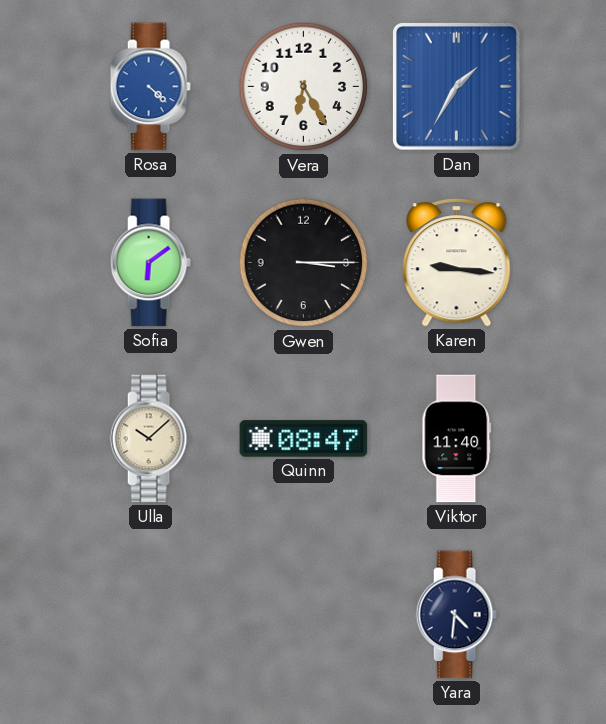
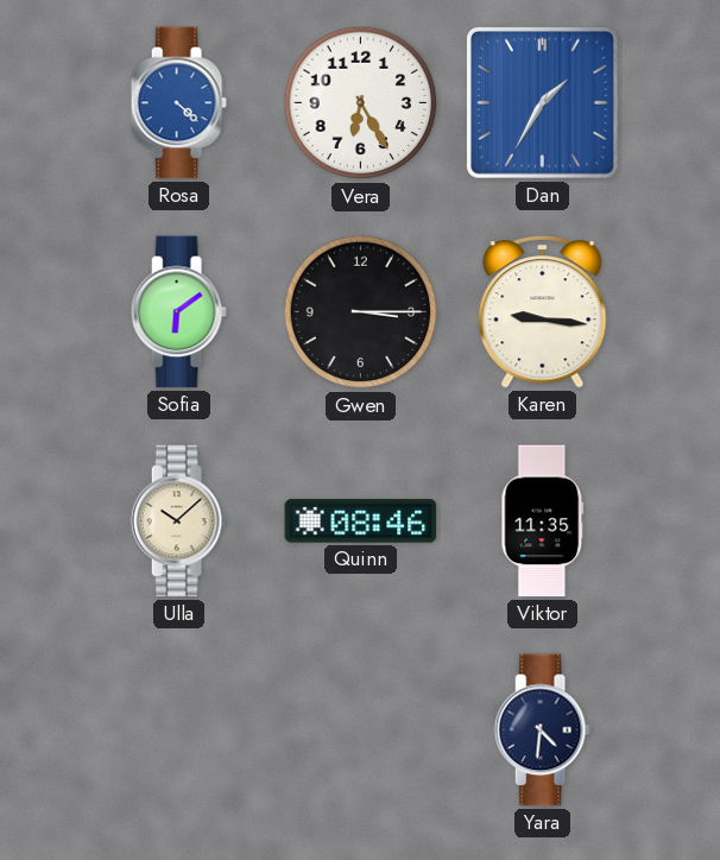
Quinn: 08:47 -> 08:46
Viktor: 11:40 -> 11:35
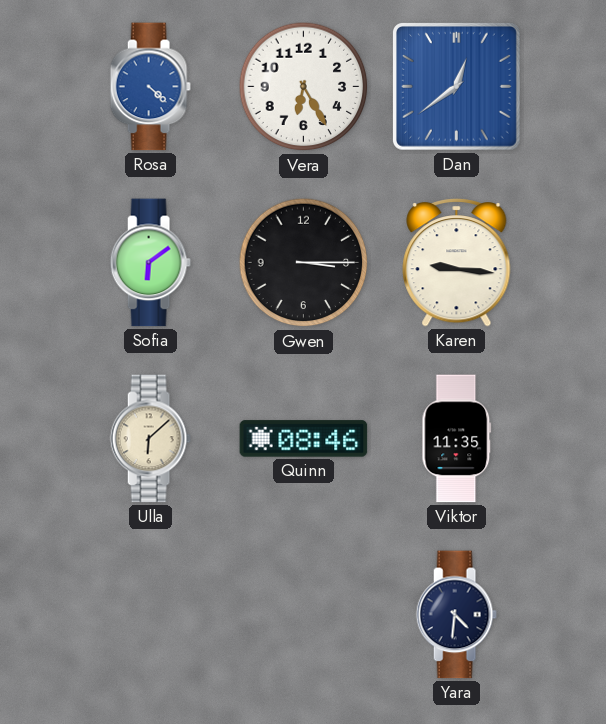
Dan: 1:35 -> 12:39
Ulla: 10:08 -> 6:08
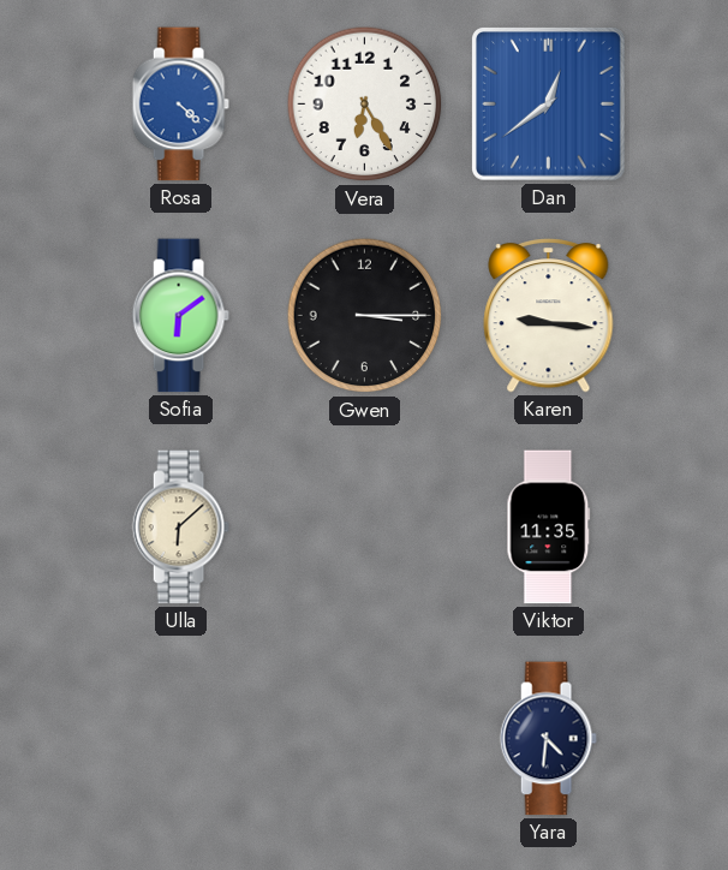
Quinn: 08:46 -> none
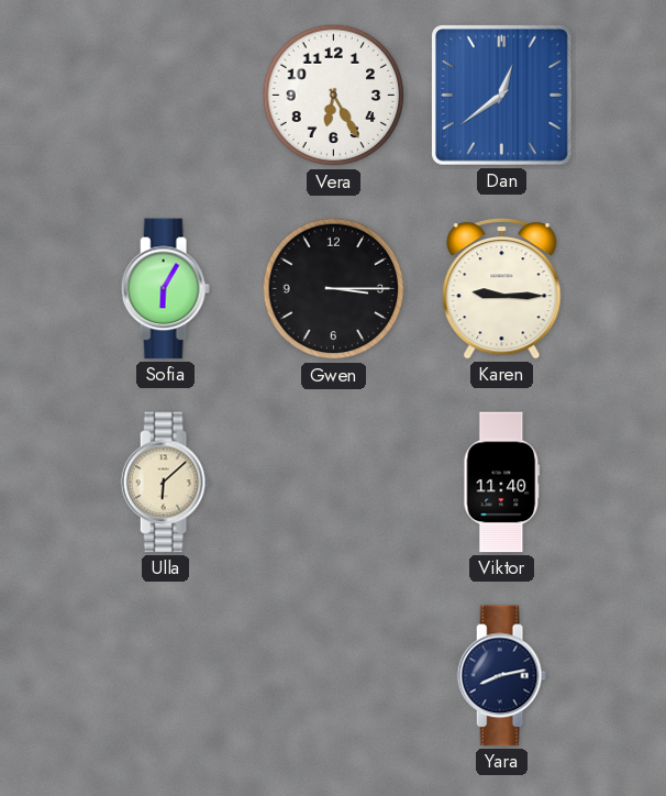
Rosa: 4:22 -> none
Sofia: 6:09 -> 6:05
Karen: 9:16 -> 9:15
Viktor: 11:35 -> 11:40
Yara: 4:31 -> 8:13
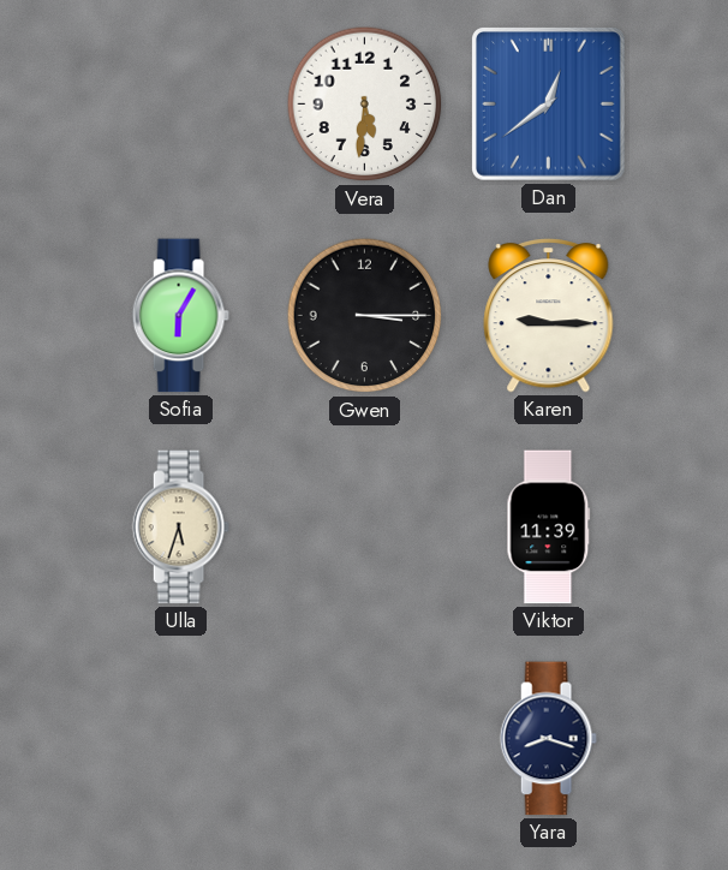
Vera: 6:25 -> 5:31
Ulla: 6:08 -> 5:33
Viktor: 11:40 -> 11:39
Yara: 8:13 -> 8:18
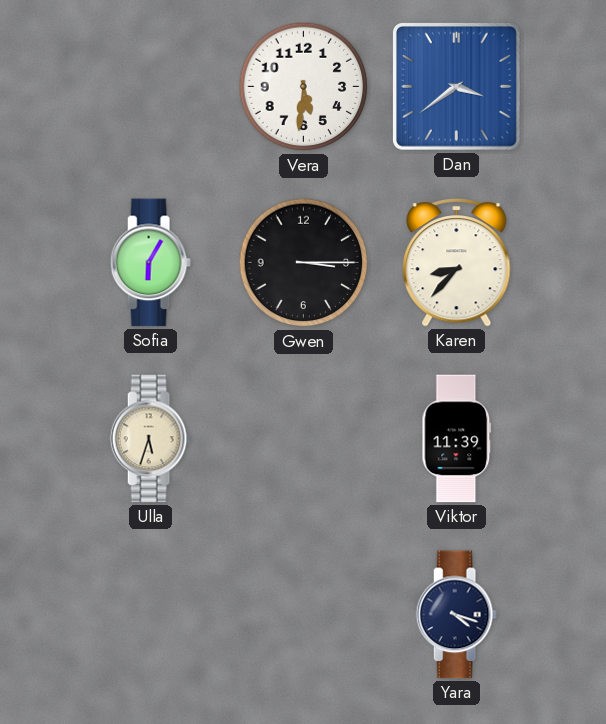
Dan: 12:39 -> 3:39
Karen: 9:15 -> 8:37
Yara: 8:18 -> 4:18
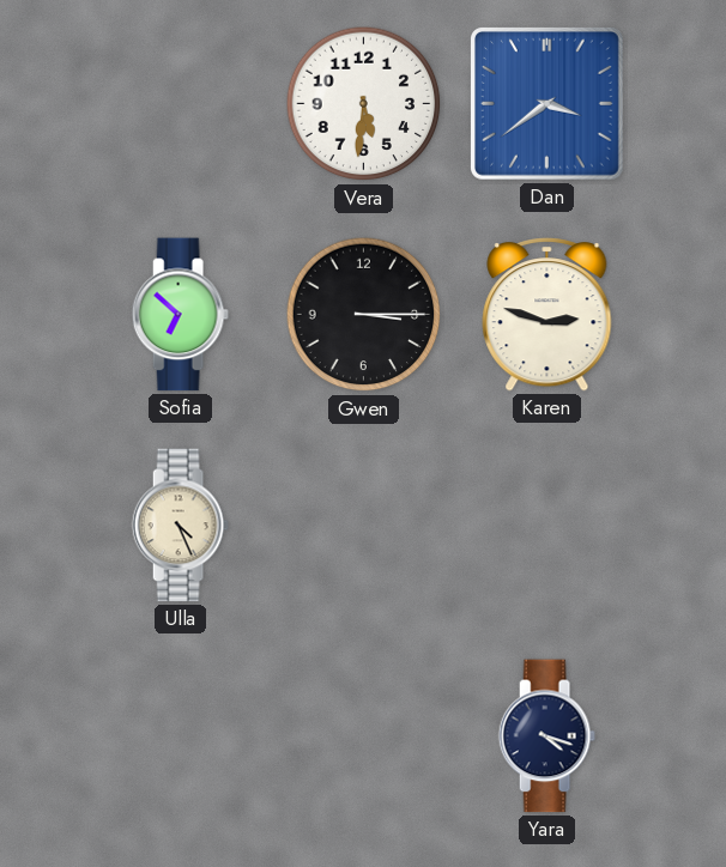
Sofia: 6:05 -> 6:52
Karen: 8:37 -> 2:48
Ulla: 5:33 -> 4:26
Viktor: 11:39 -> none
